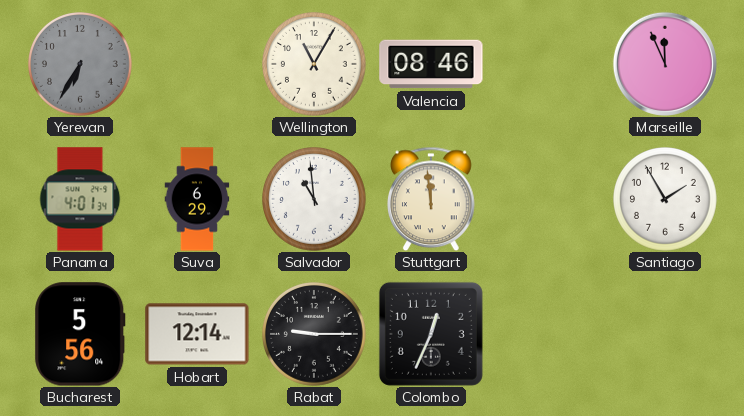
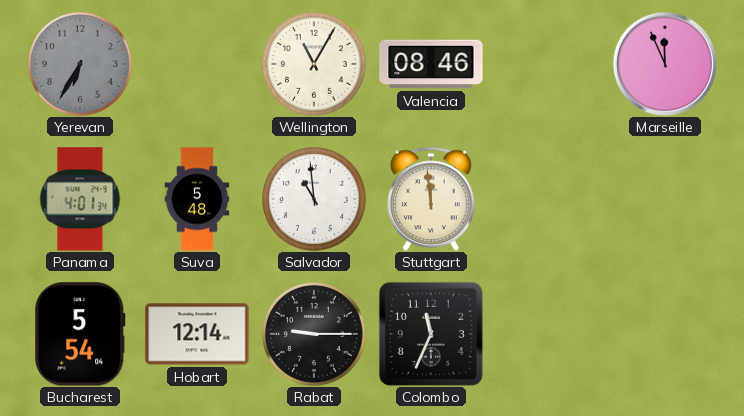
Suva: 6:29 -> 5:48
Santiago: 1:55 -> none
Bucharest: 5:56 -> 5:54
Colombo: 12:34 -> 11:34
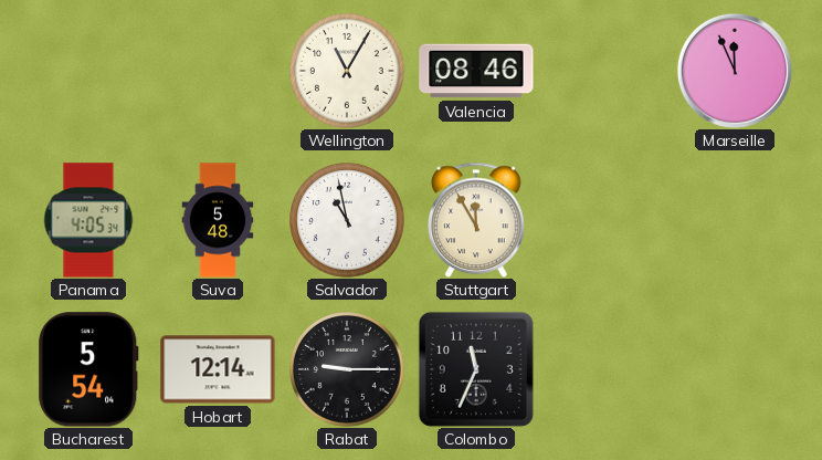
Yerevan: 6:35 -> none
Panama: 4:01 -> 4:05
Salvador: 10:59 -> 10:58
Stuttgart: 11:59 -> 11:55
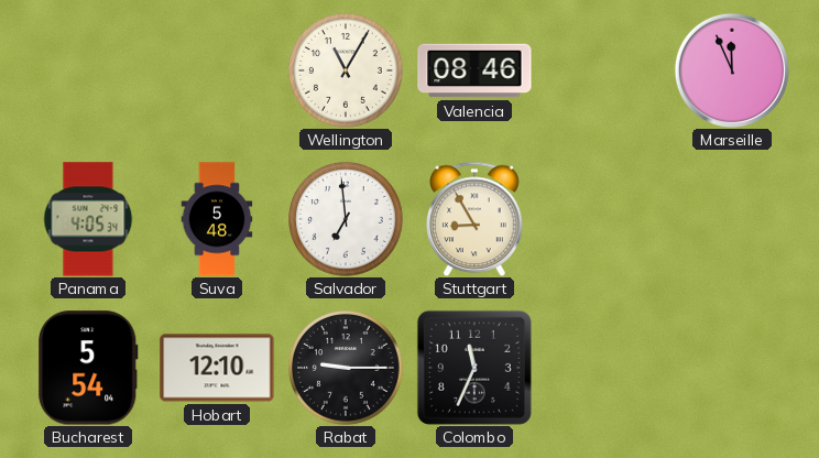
Salvador: 10:58 -> 6:59
Stuttgart: 11:55 -> 8:55
Hobart: 12:14 -> 12:10
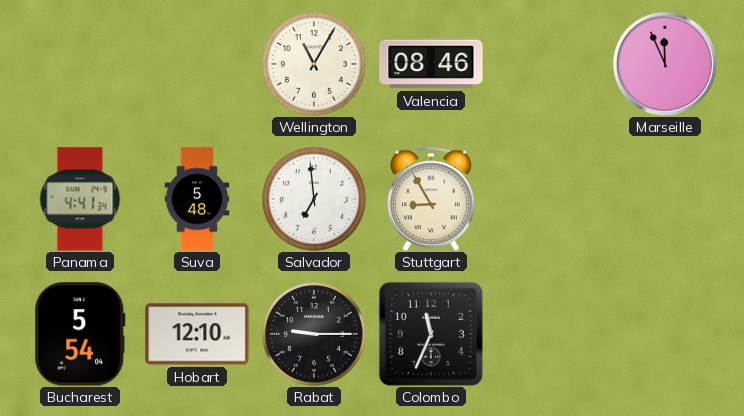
Panama: 4:05 -> 4:41
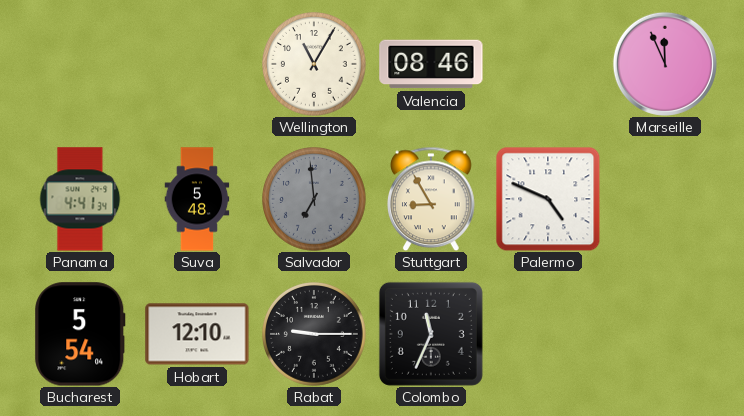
Salvador dial: white -> grey
Palermo: none -> 4:49
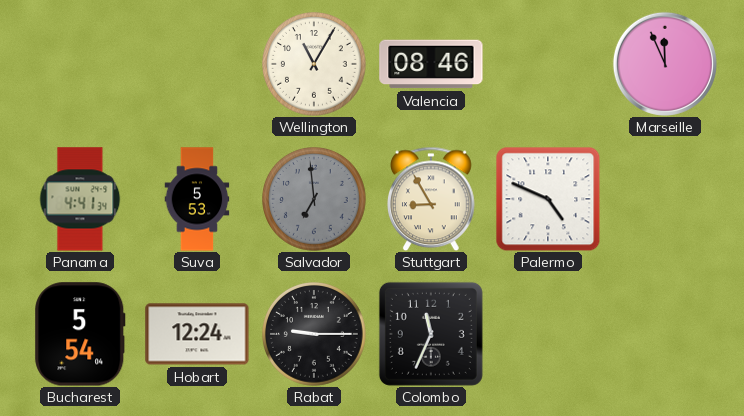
Suva: 5:48 -> 5:53
Hobart: 12:10 -> 12:24
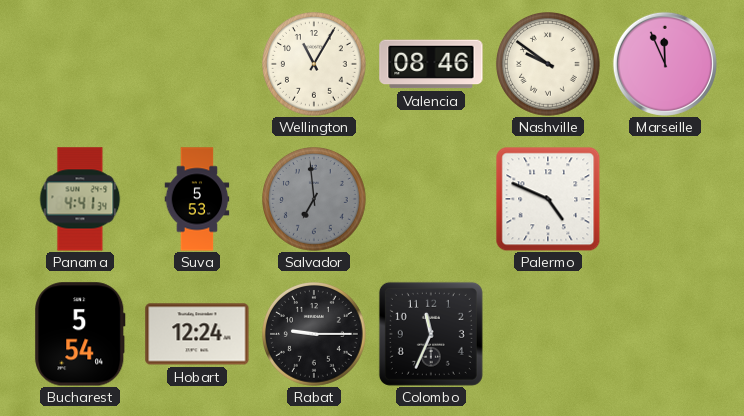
Nashville: none -> 9:51
Stuttgart: 8:55 -> none
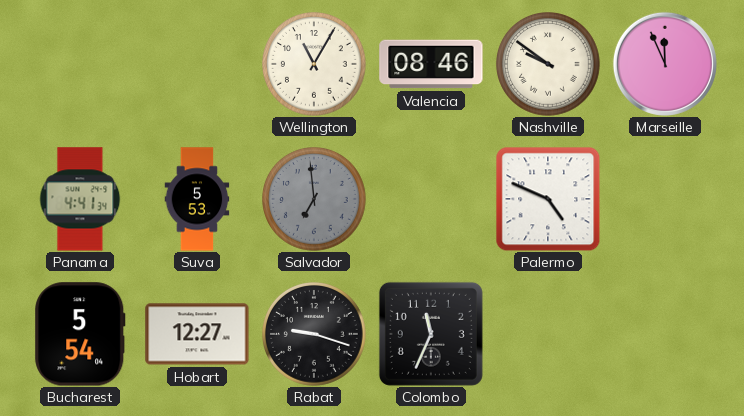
Hobart: 12:24 -> 12:27
Rabat: 9:15 -> 9:18
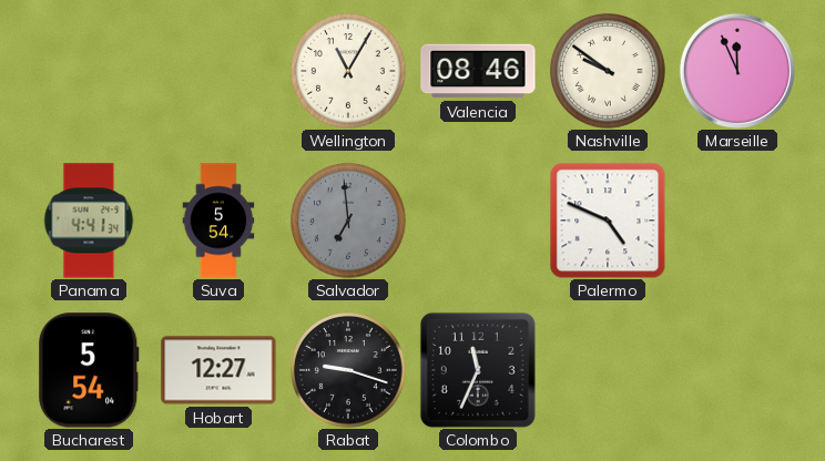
Suva: 5:53 -> 5:54
